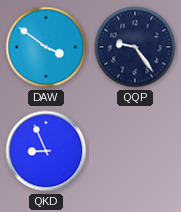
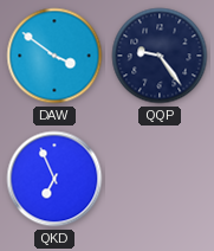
QKD: 8:56 -> 6:56
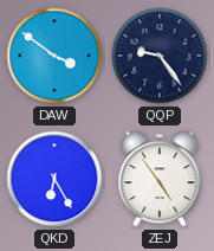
QKD: 6:56 -> 6:25
ZEJ: none -> 4:54
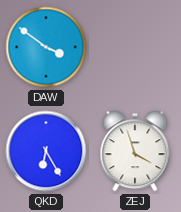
QQP: 9:24 -> none
ZEJ: 4:54 -> 3:57
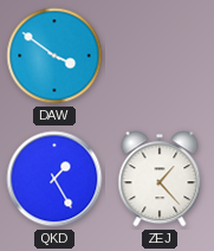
QKD: 6:25 -> 1:25
ZEJ: 3:57 -> 1:23
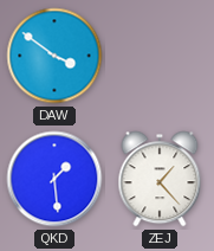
QKD: 1:25 -> 1:29
